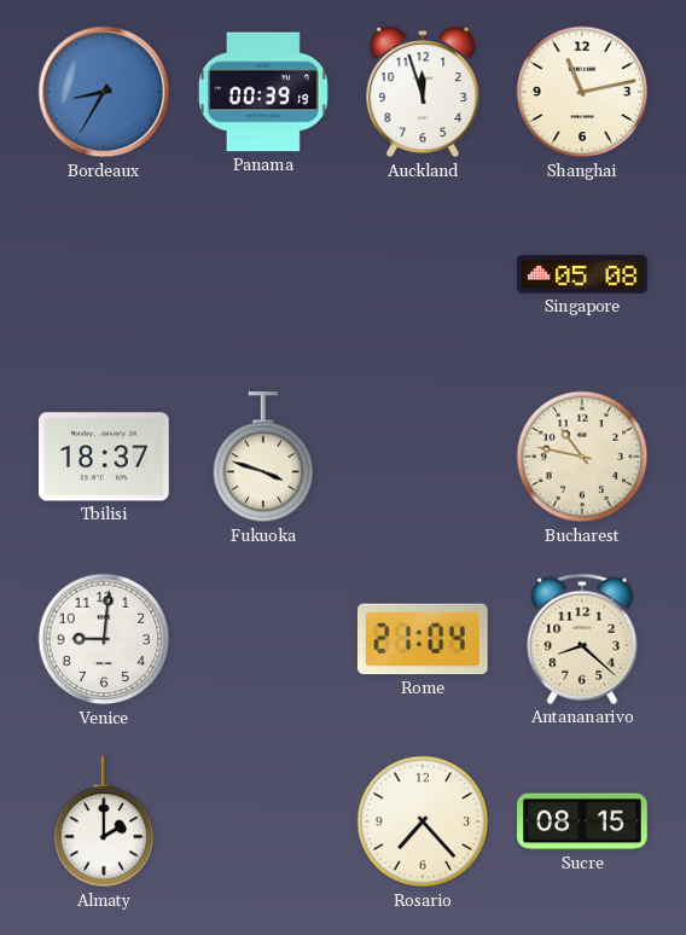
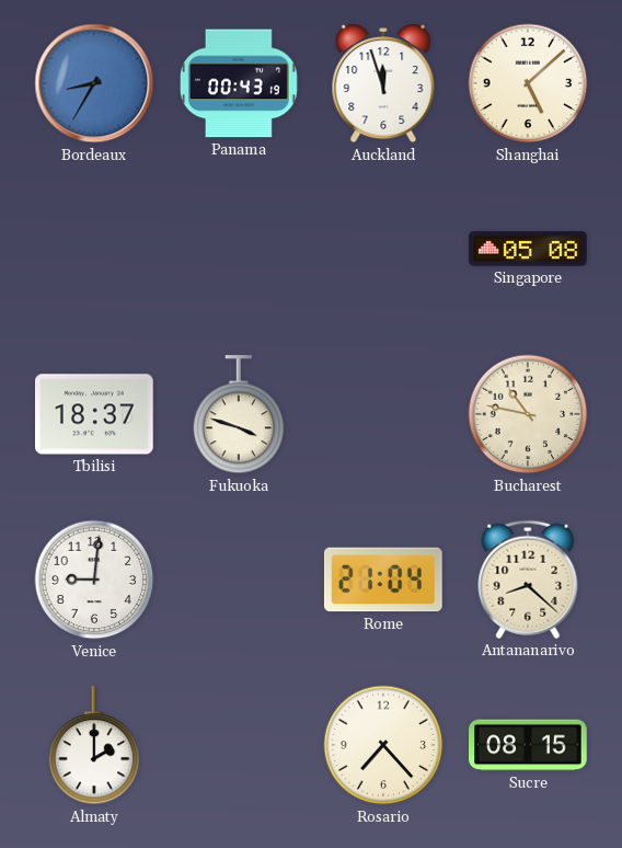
Panama: 00:39 -> 00:43
Shanghai: 11:13 -> 5:08
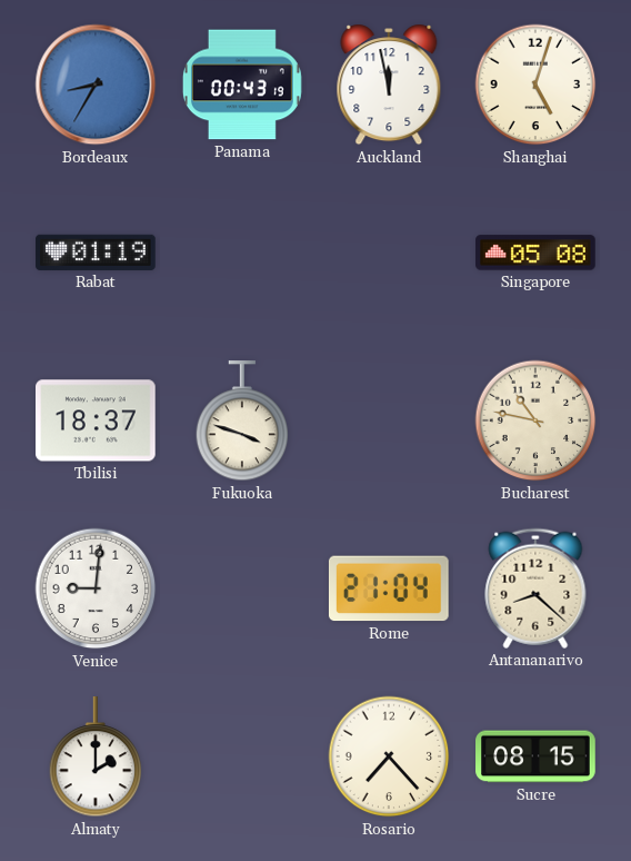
Auckland: 11:57 -> 11:58
Shanghai: 5:08 -> 5:03
Rabat: none -> 01:19
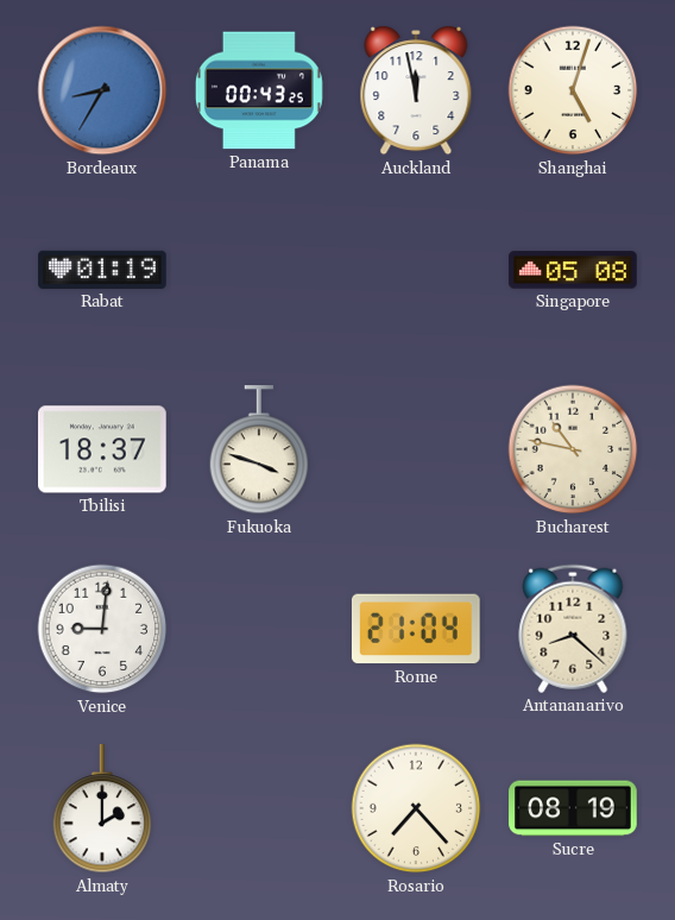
Panama: 00:43:19 -> 00:43:25
Sucre: 08:15 -> 08:19
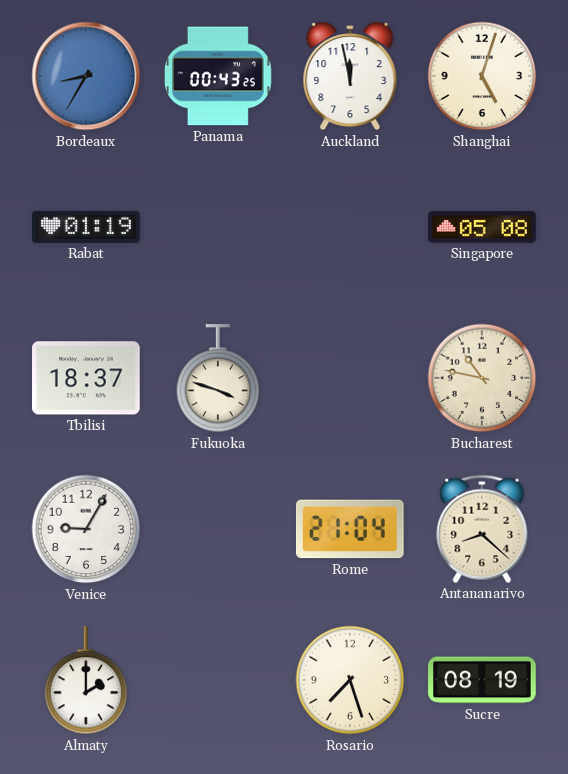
Venice: 9:01 -> 9:05
Rosario: 7:23 -> 7:27
